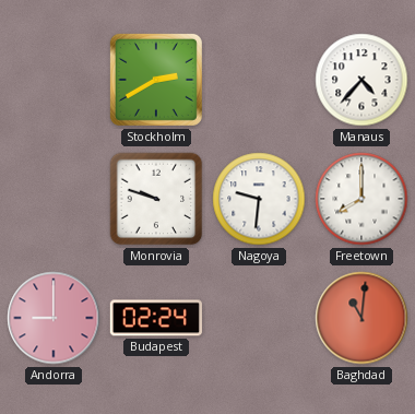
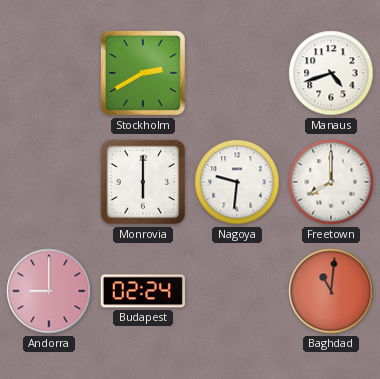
Manaus: 4:37 -> 4:42
Monrovia: 9:48 -> 6:00
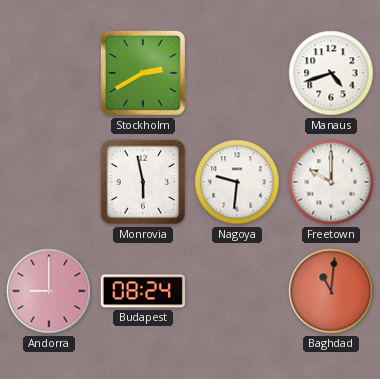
Monrovia: 6:00 -> 5:58
Freetown: 8:00 -> 10:00
Budapest: 02:24 -> 08:24
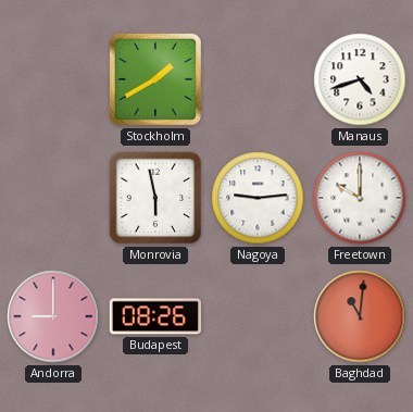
Stockholm: 2:40 -> 1:40
Nagoya: 9:31 -> 9:14
Budapest: 08:24 -> 08:26
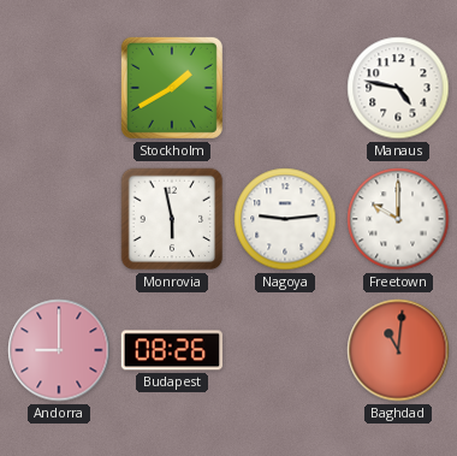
Manaus: 4:42 -> 4:47
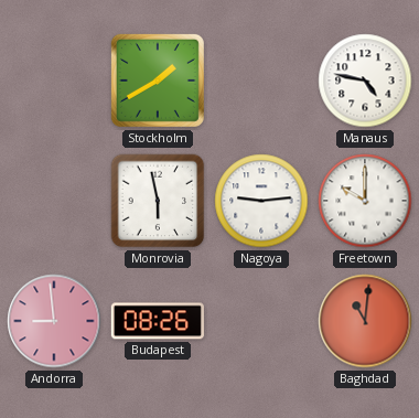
Andorra: 9:00 -> 8:59
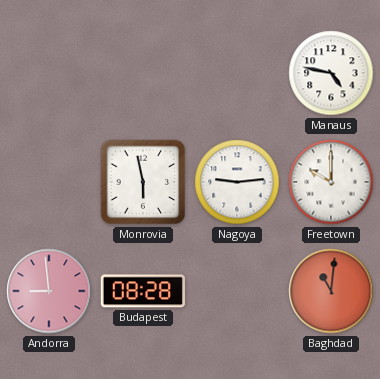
Stockholm: 1:40 -> none
Budapest: 08:26 -> 08:28
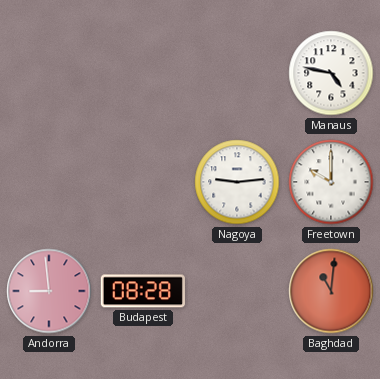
Monrovia: 5:58 -> none
